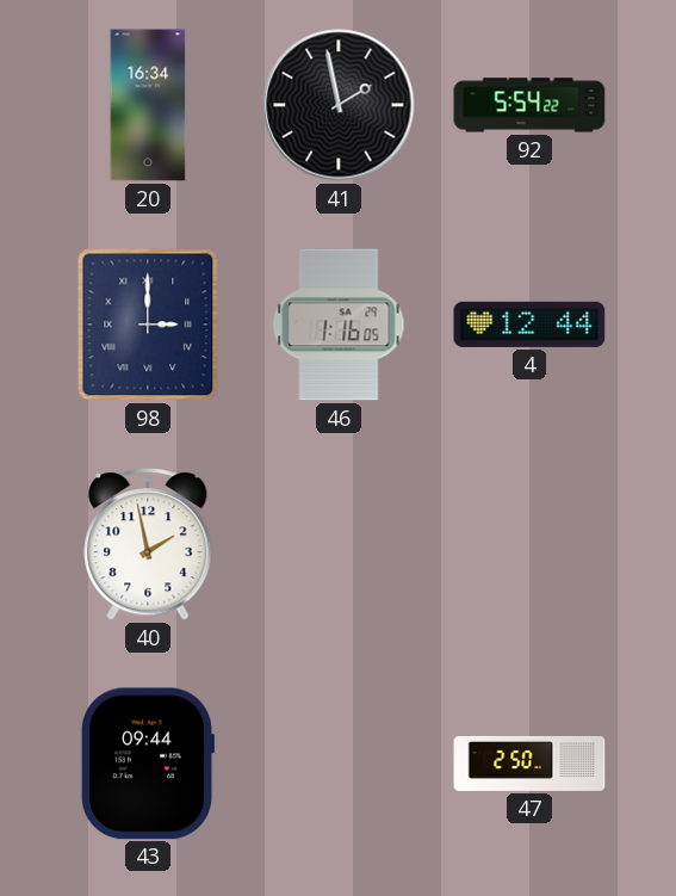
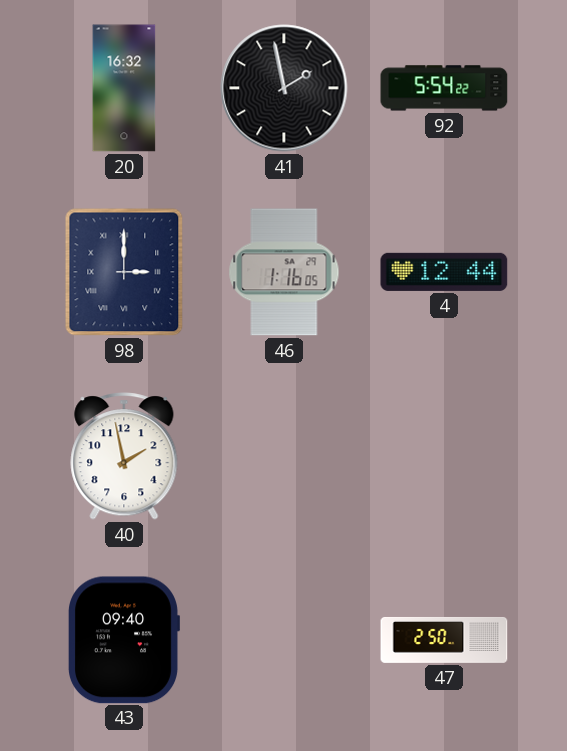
20: 16:34 -> 16:32
43: 09:44 -> 09:40
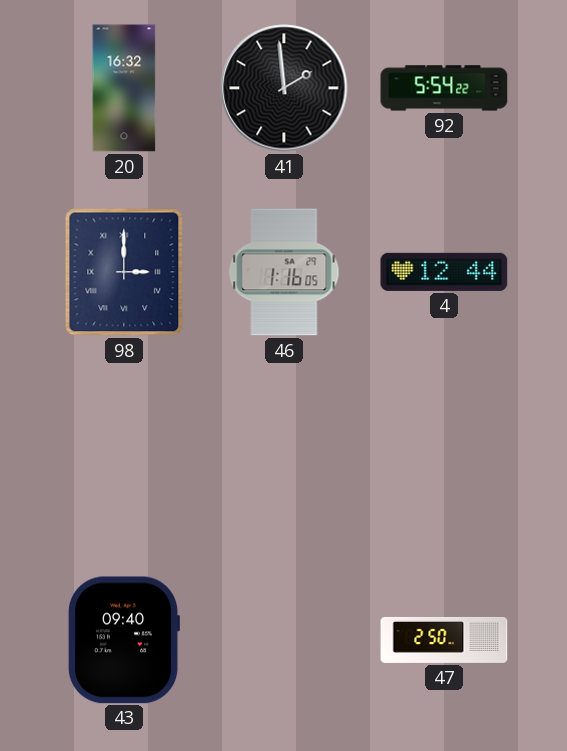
41: 1:58 -> 1:59
40: 1:58 -> none
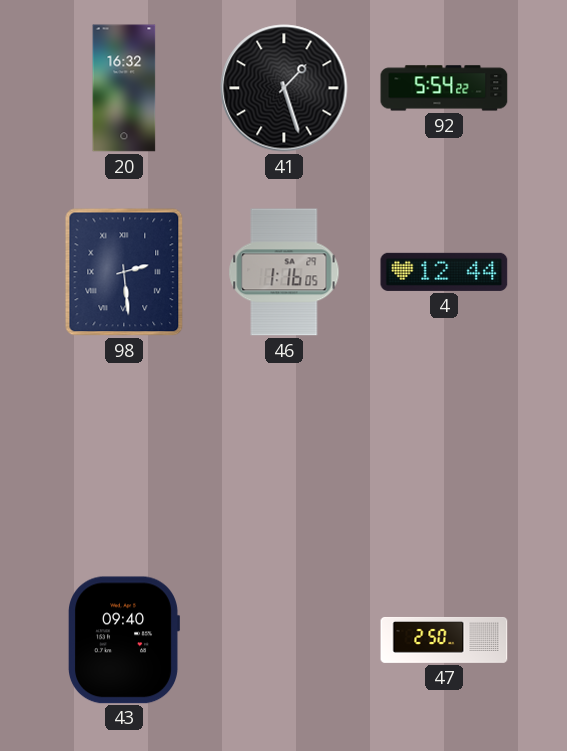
41: 1:59 -> 1:27
98: 3:00 -> 2:29
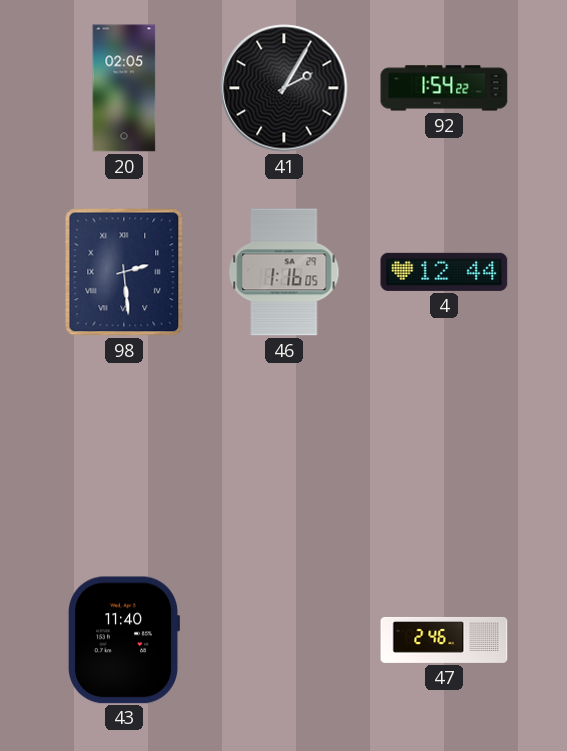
20: 16:32 -> 02:05
41: 1:27 -> 2:05
92: 5:54 -> 1:54
43: 09:40 -> 11:40
47: 2:50 -> 2:46
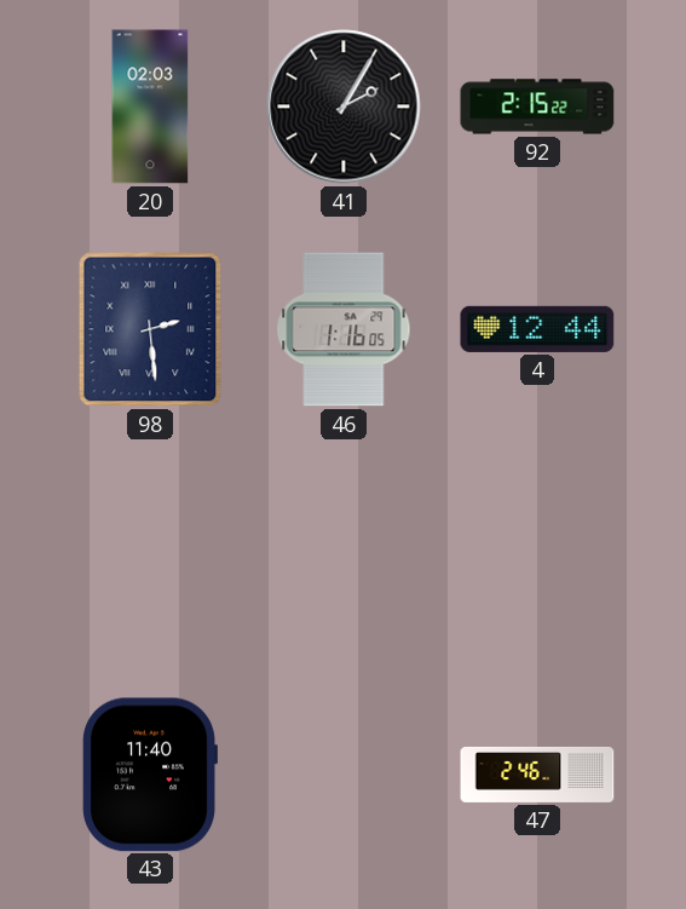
20: 02:05 -> 02:03
92: 1:54 -> 2:15
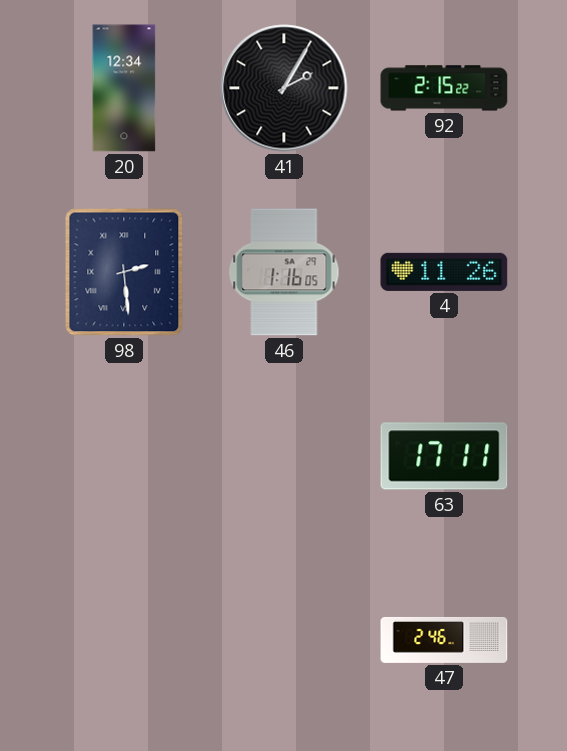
20: 02:03 -> 12:34
4: 12:44 -> 11:26
63: none -> 17:11
43: 11:40 -> none
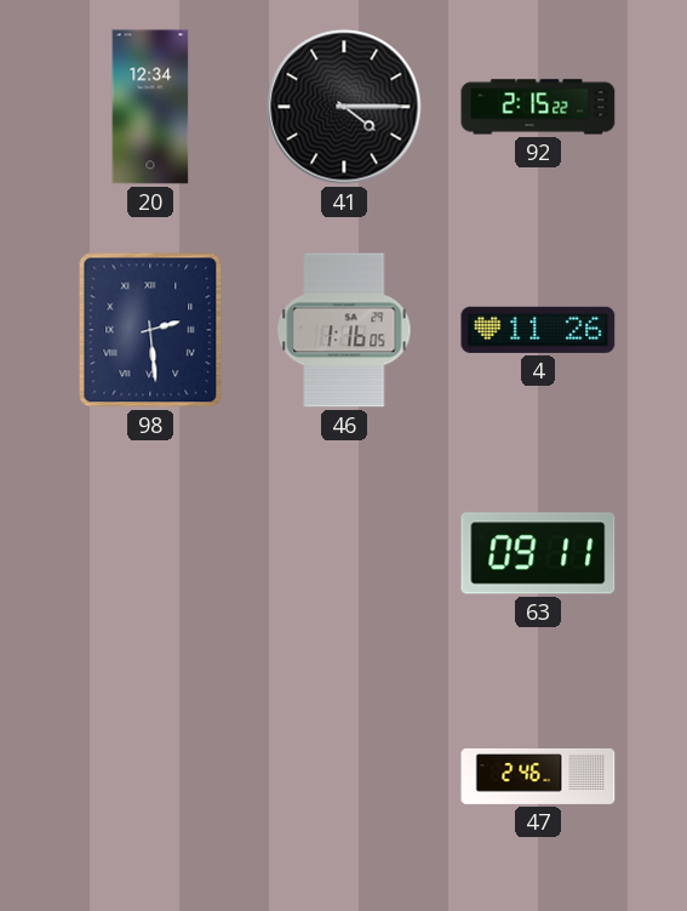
41: 2:05 -> 4:15
63: 17:11 -> 09:11
